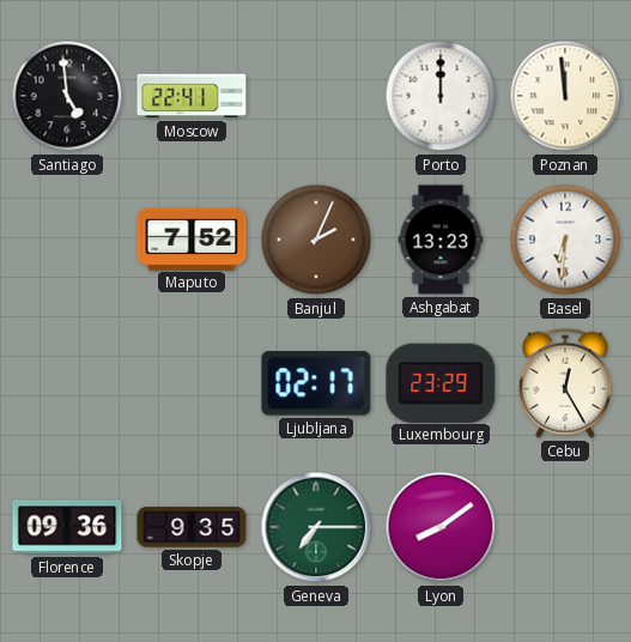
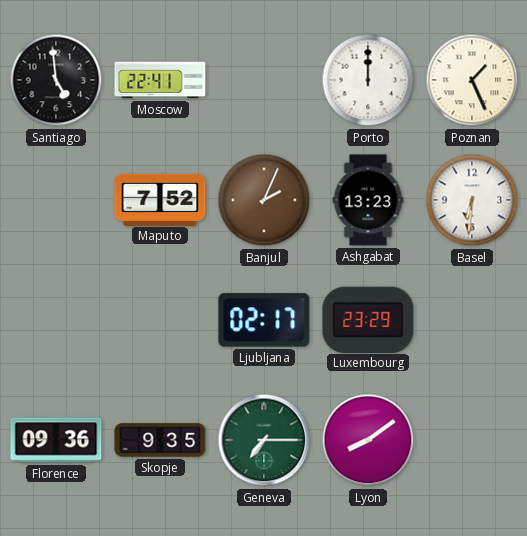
Poznan: 11:59 -> 1:26
Cebu: 12:25 -> none
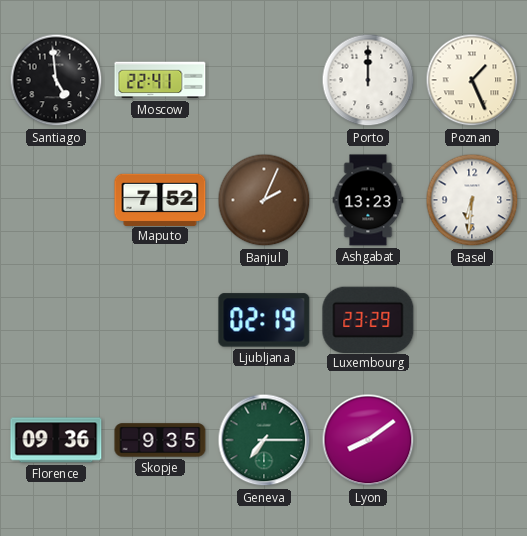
Ljubljana: 02:17 -> 02:19
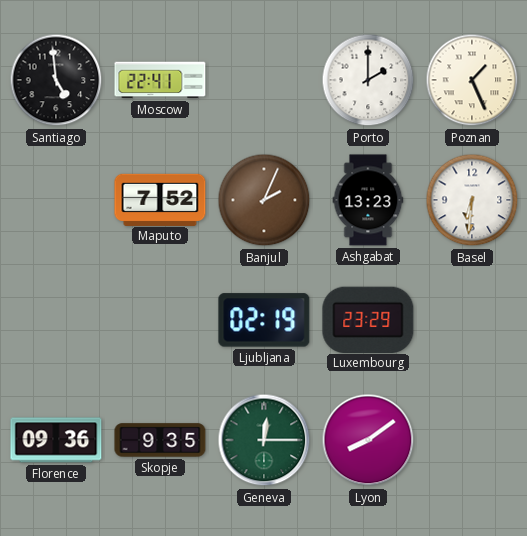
Porto: 12:00 -> 2:00
Geneva: 7:15 -> 12:15
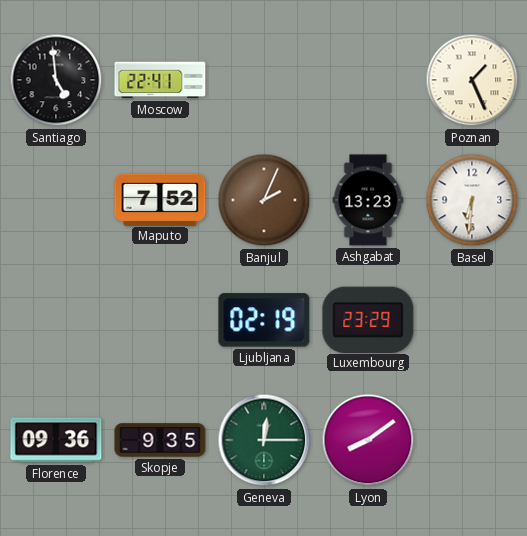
Porto: 2:00 -> none
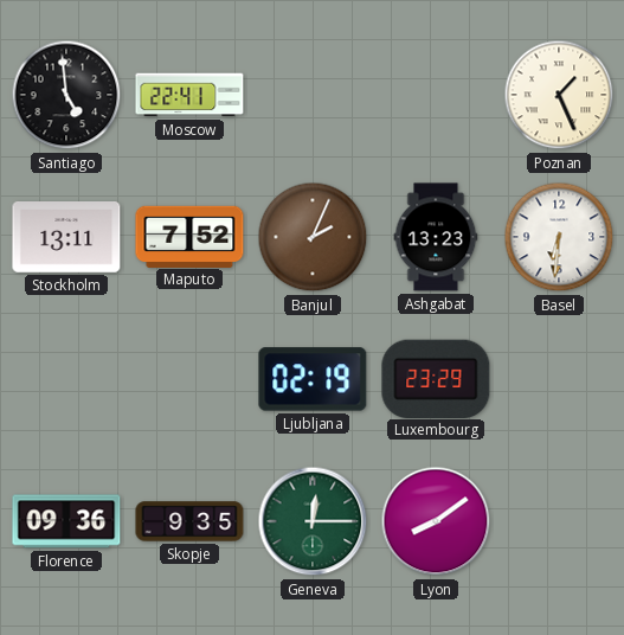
Stockholm: none -> 13:11
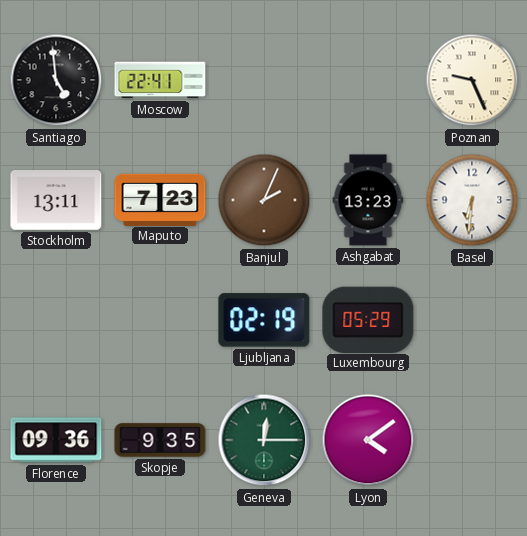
Poznan: 1:26 -> 9:26
Maputo: 7:52 -> 7:23
Luxembourg: 23:29 -> 05:29
Lyon: 8:09 -> 4:09
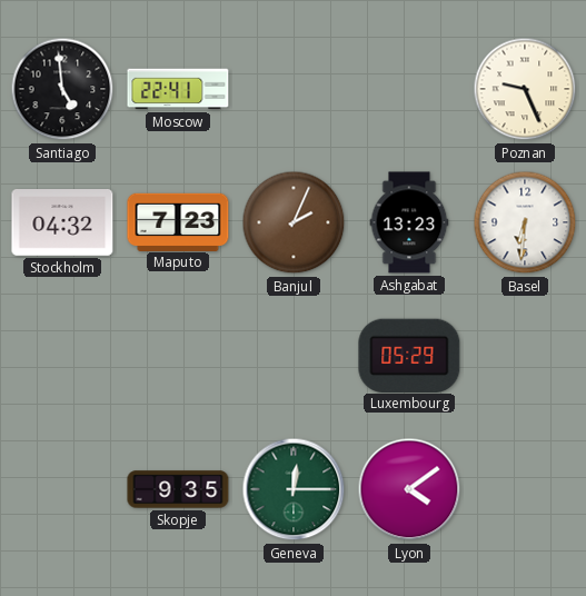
Stockholm: 13:11 -> 04:32
Ljubljana: 02:19 -> none
Florence: 09:36 -> none
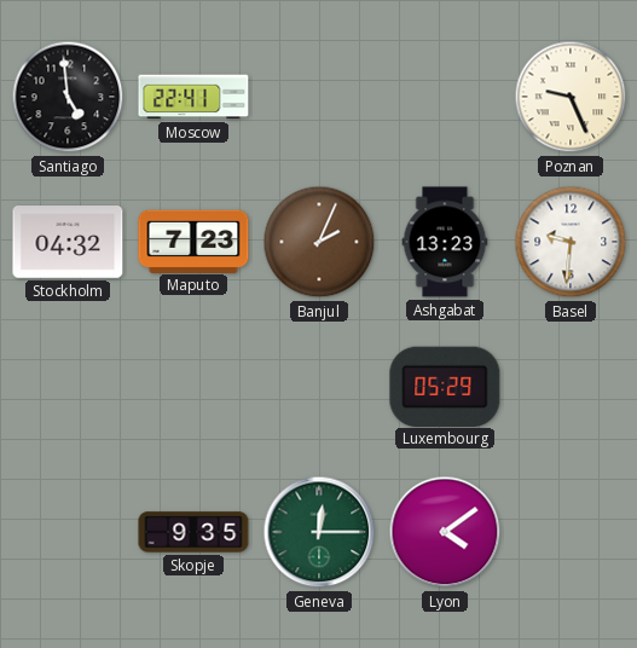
Basel: 6:31 -> 9:31
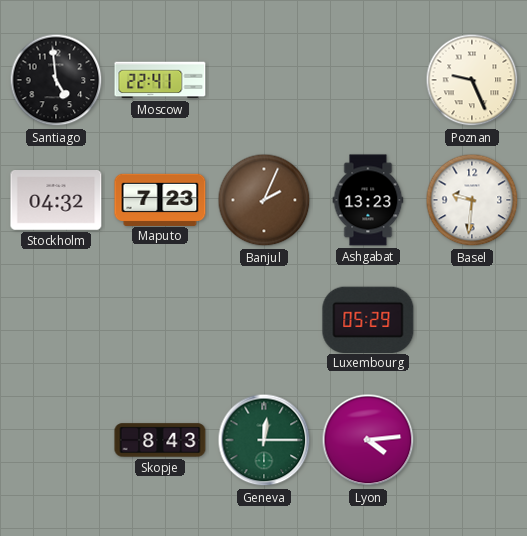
Skopje: 9:35 -> 8:43
Lyon: 4:09 -> 4:14
